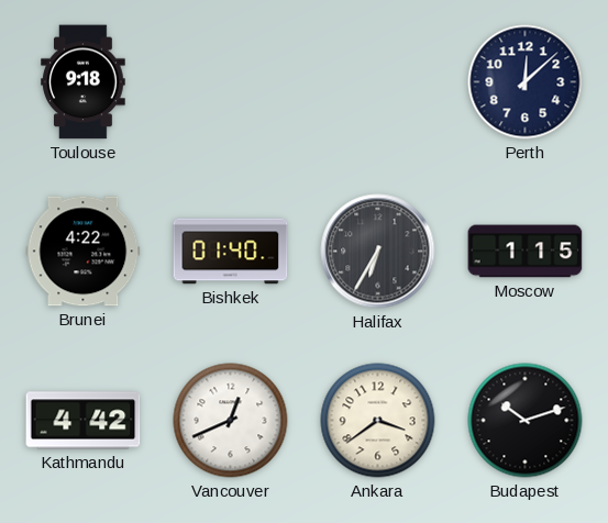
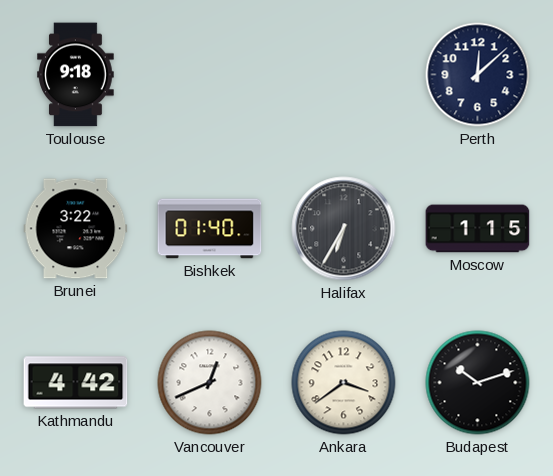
Brunei: 4:22 -> 3:22
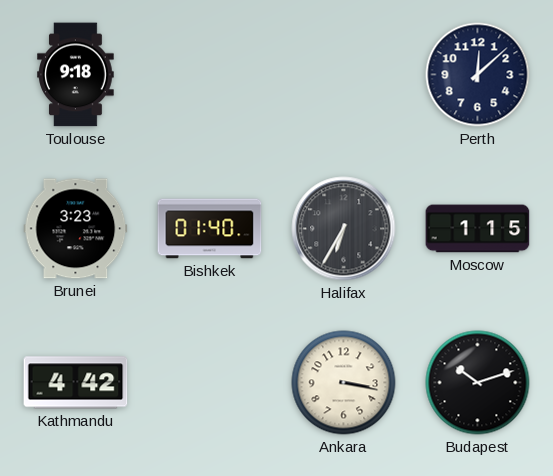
Brunei: 3:22 -> 3:23
Vancouver: 12:41 -> none
Ankara: 3:39 -> 3:17
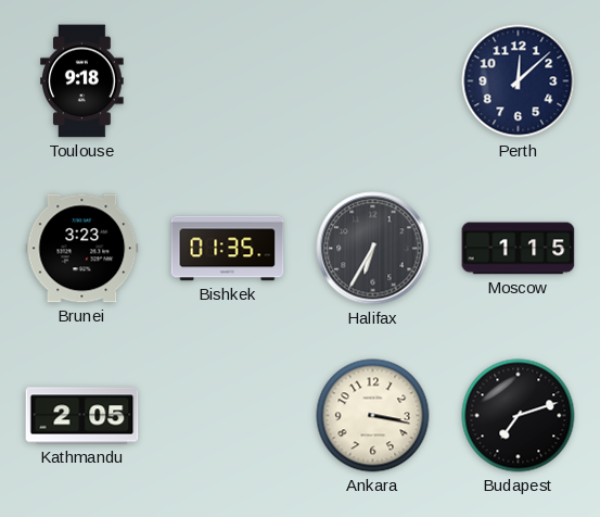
Bishkek: 01:40 -> 01:35
Kathmandu: 4:42 -> 2:05
Budapest: 10:12 -> 7:12
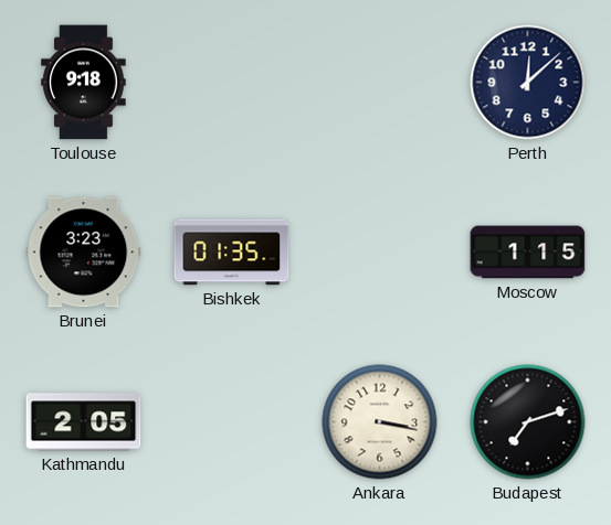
Halifax: 6:35 -> none
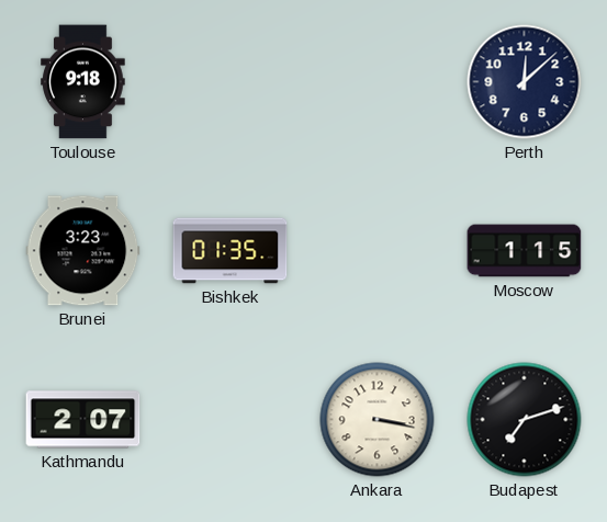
Kathmandu: 2:05 -> 2:07
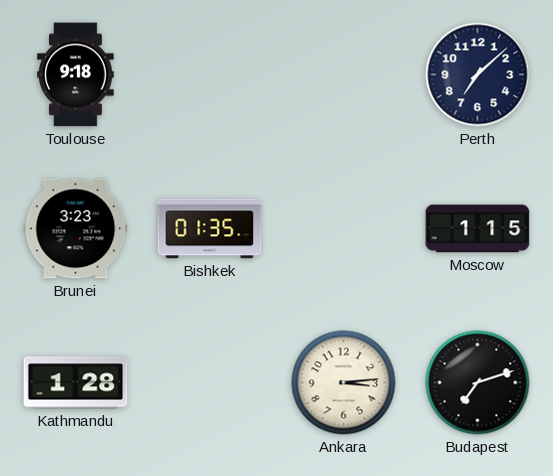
Perth: 12:08 -> 7:08
Kathmandu: 2:07 -> 1:28
Ankara: 3:17 -> 3:14
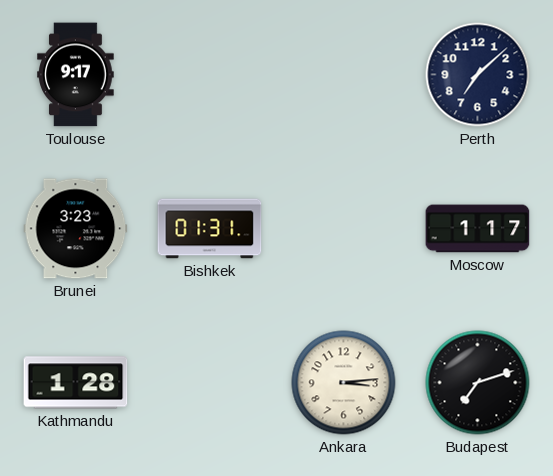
Toulouse: 9:18 -> 9:17
Bishkek: 01:35 -> 01:31
Moscow: 1:15 -> 1:17
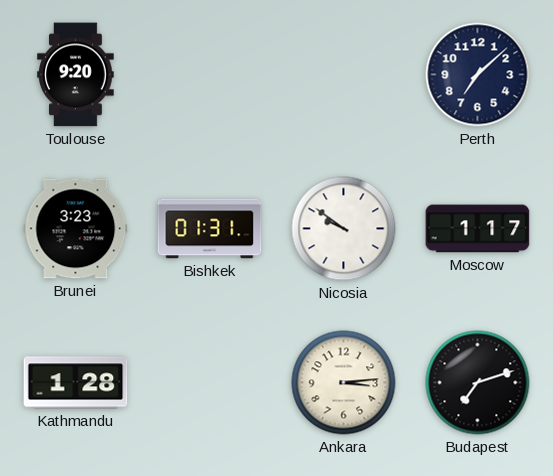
Toulouse: 9:17 -> 9:20
Nicosia: none -> 9:51
